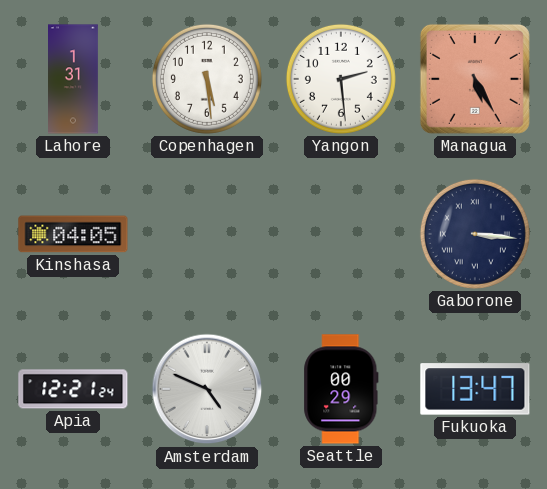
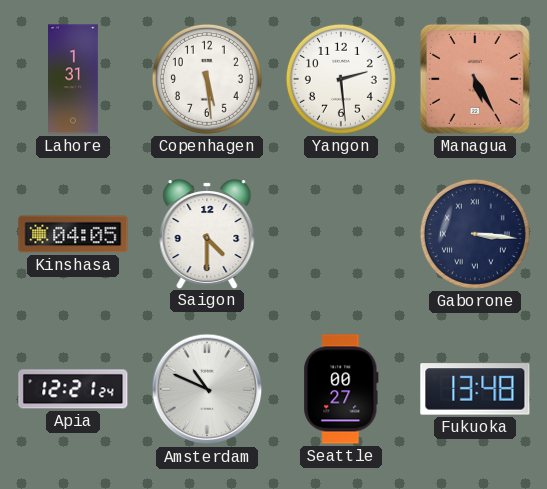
Saigon: none -> 4:30
Amsterdam: 4:49 -> 10:49
Seattle: 00:29 -> 00:27
Fukuoka: 13:47 -> 13:48
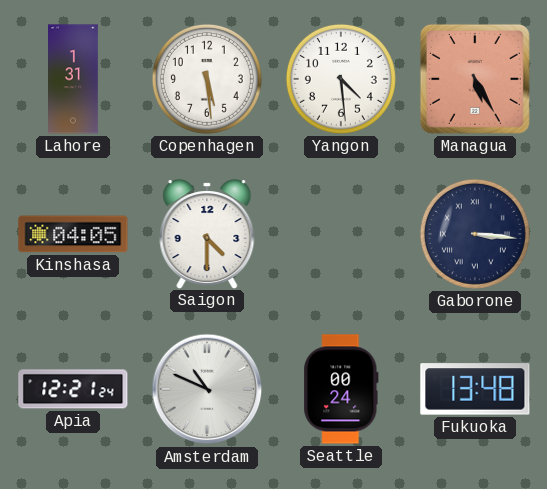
Yangon: 2:29 -> 4:29
Seattle: 00:27 -> 00:24
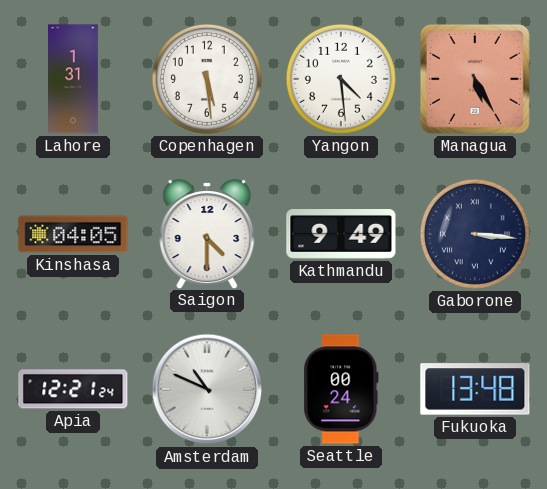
Kathmandu: none -> 9:49
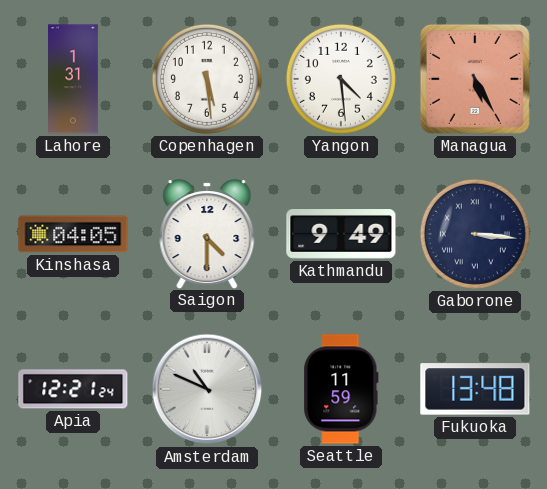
Seattle: 00:24 -> 11:59
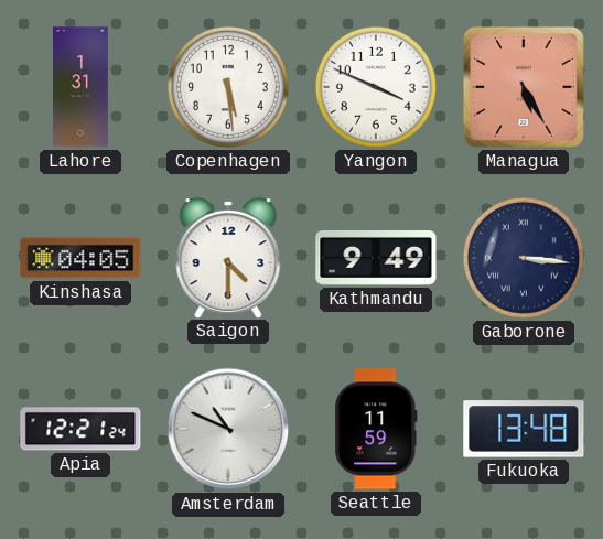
Yangon: 4:29 -> 3:49
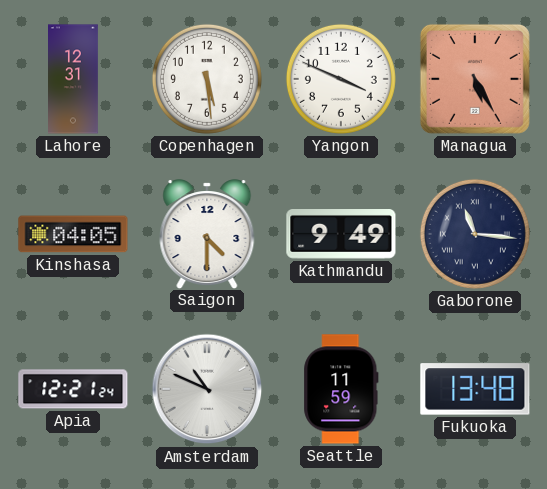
Lahore: 1:31 -> 12:31
Gaborone: 3:16 -> 11:16
